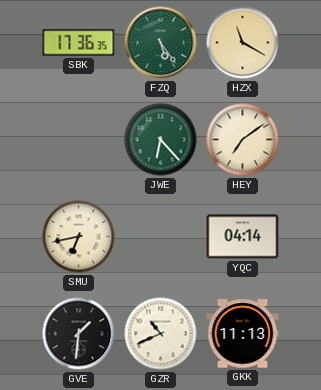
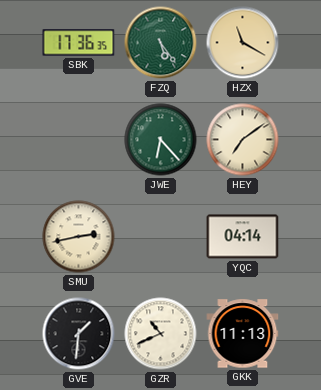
SMU: 6:43 -> 2:43
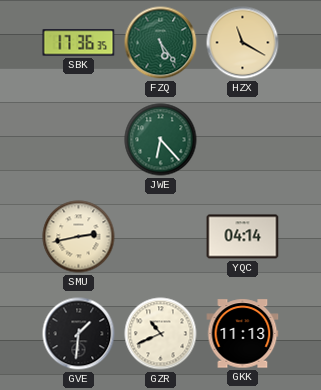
HEY: 7:09 -> none
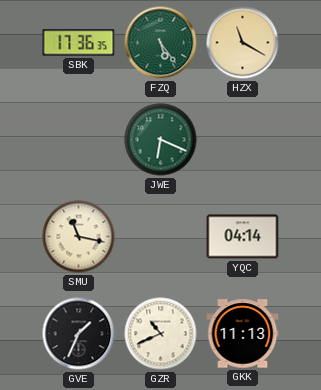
JWE: 6:23 -> 6:19
SMU: 2:43 -> 11:17
GVE: 1:31 -> 1:34
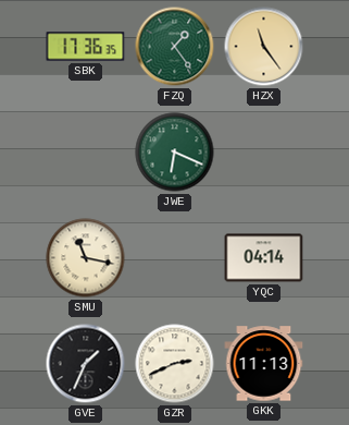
FZQ: 5:24 -> 1:24
HZX: 11:20 -> 11:24
GZR: 10:41 -> 2:41
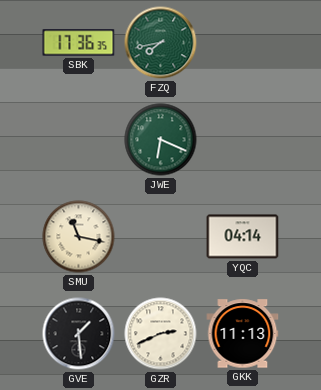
FZQ: 1:24 -> 7:43
HZX: 11:24 -> none
GVE: 1:34 -> 1:29
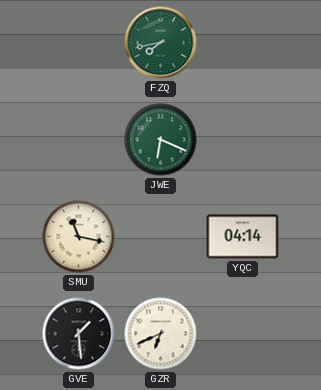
SBK: 17:36 -> none
GZR: 2:41 -> 6:41
GKK: 11:13 -> none
